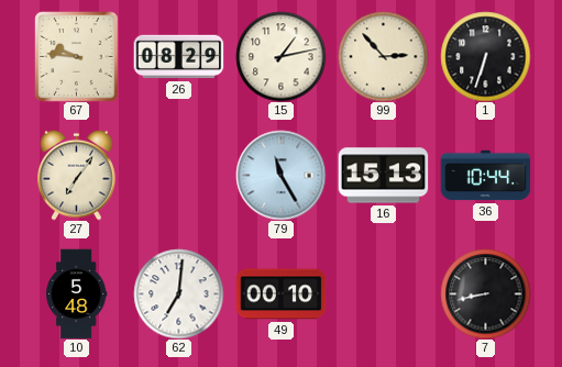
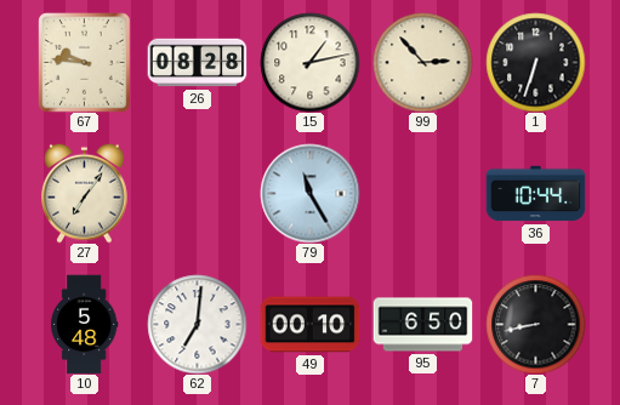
26: 08:29 -> 08:28
16: 15:13 -> none
95: none -> 6:50
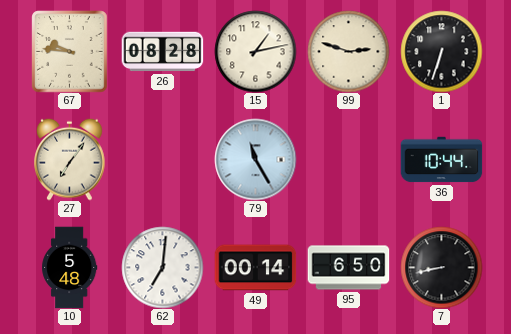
99: 2:53 -> 2:48
49: 00:10 -> 00:14
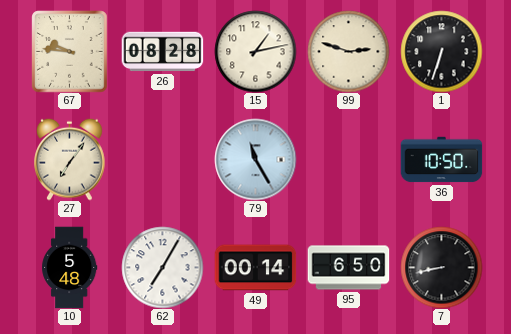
36: 10:44 -> 10:50
62: 7:01 -> 7:05
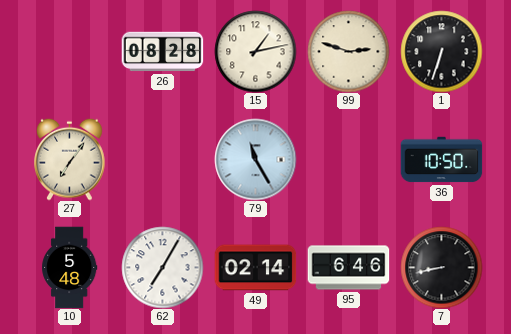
67: 9:46 -> none
49: 00:14 -> 02:14
95: 6:50 -> 6:46
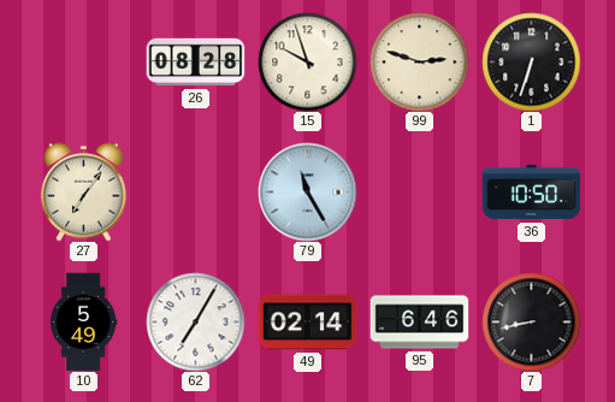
15: 1:13 -> 9:57
10: 5:48 -> 5:49
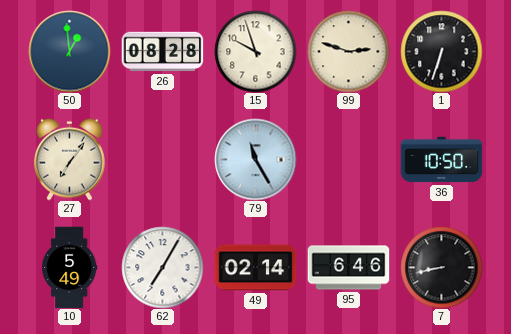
50: none -> 12:59
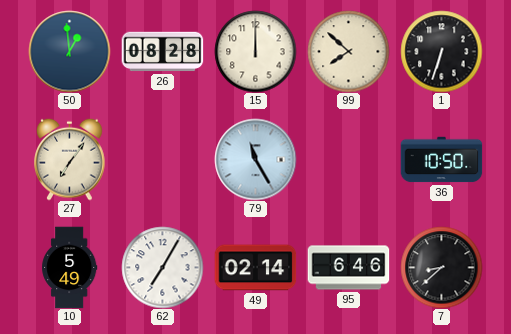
15: 9:57 -> 12:00
99: 2:48 -> 7:52
7: 8:43 -> 8:38
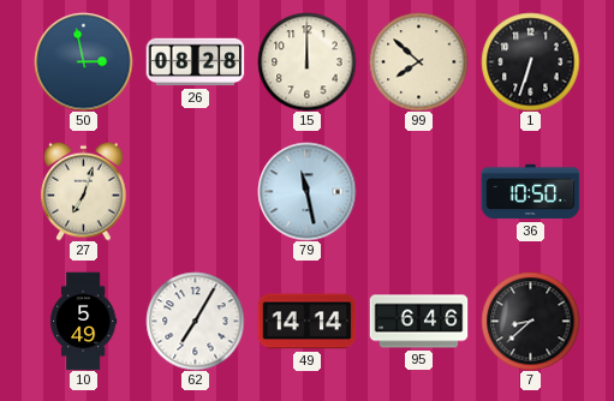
50: 12:59 -> 2:58
27: 7:06 -> 7:03
79: 11:25 -> 11:28
49: 02:14 -> 14:14
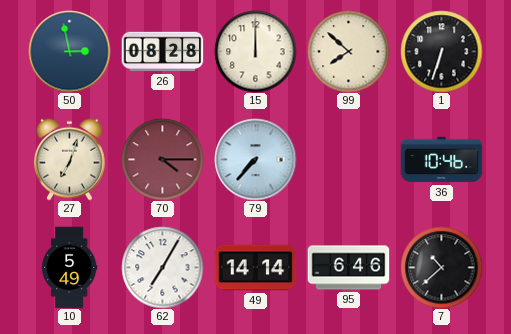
70: none -> 4:15
79: 11:28 -> 7:37
36: 10:50 -> 10:46
7: 8:38 -> 10:38
